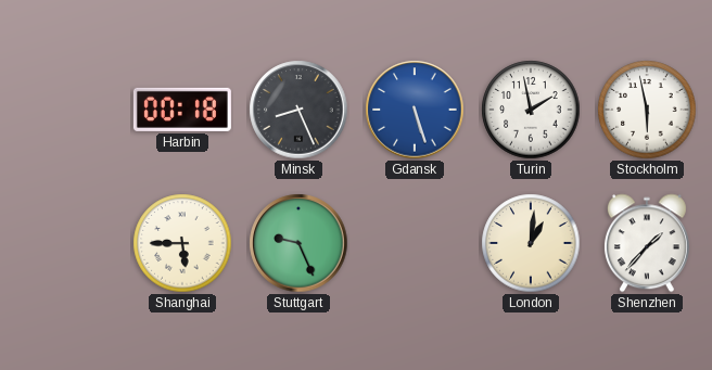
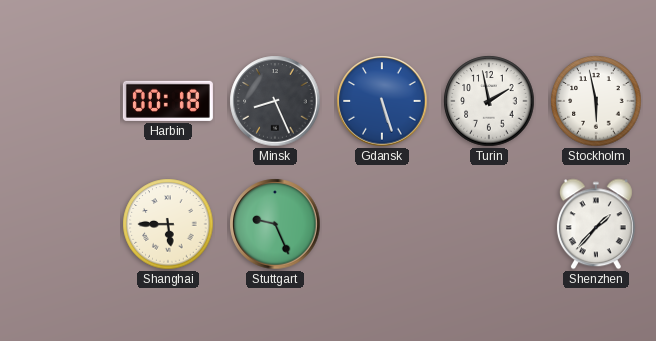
London: 1:01 -> none
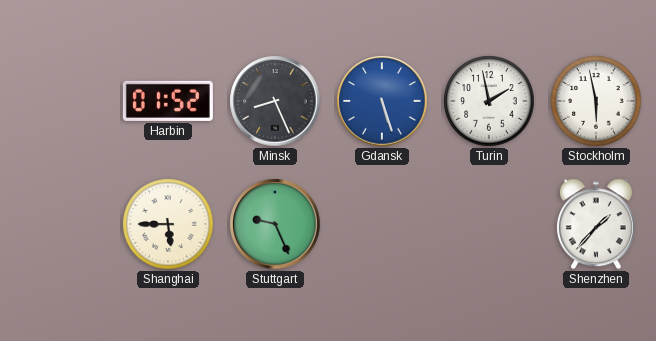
Harbin: 00:18 -> 01:52
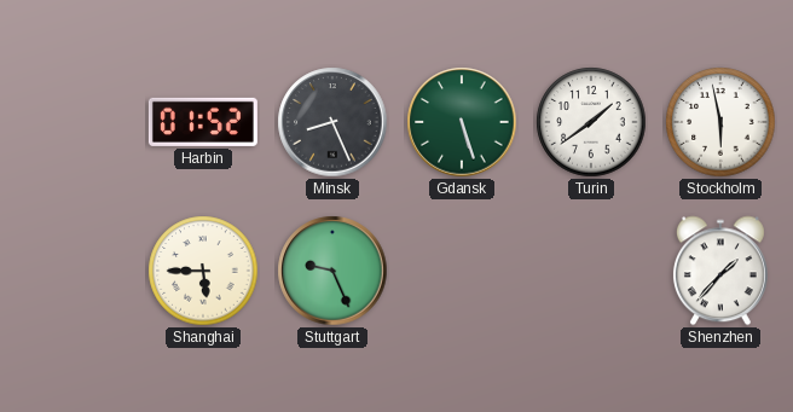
Gdansk dial: blue -> green
Turin: 1:58 -> 1:39
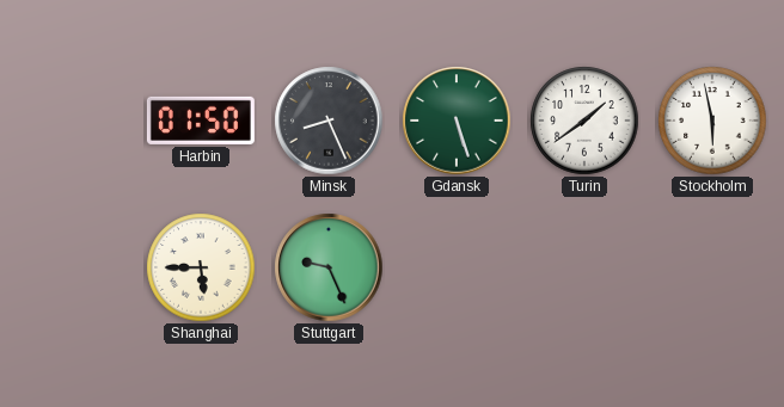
Harbin: 01:52 -> 01:50
Shenzhen: 1:37 -> none
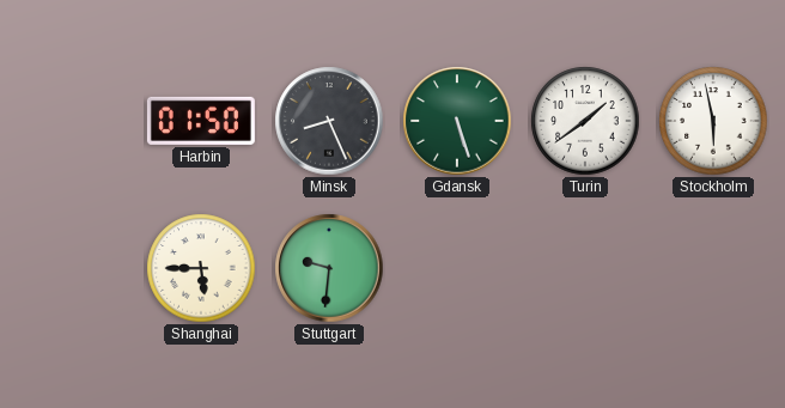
Stuttgart: 9:26 -> 9:31
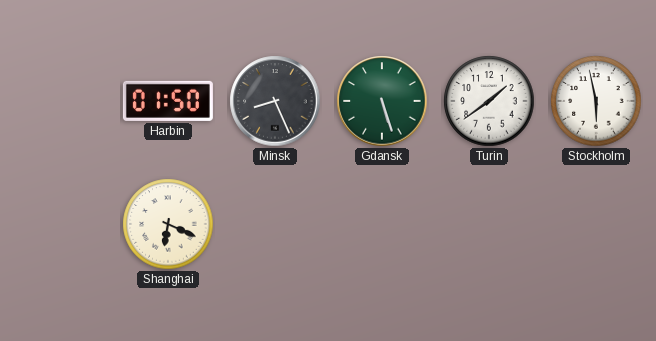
Shanghai: 5:45 -> 6:19
Stuttgart: 9:31 -> none
